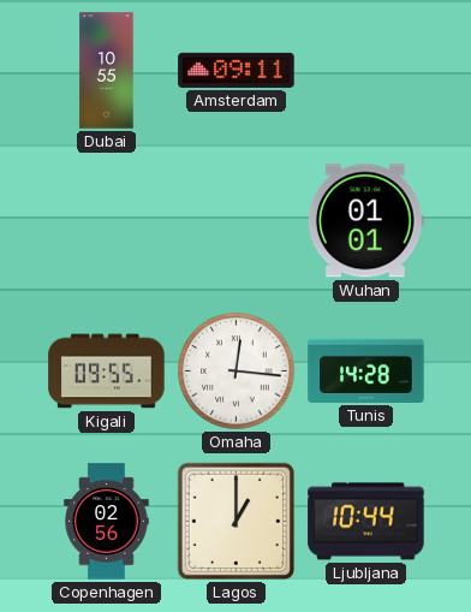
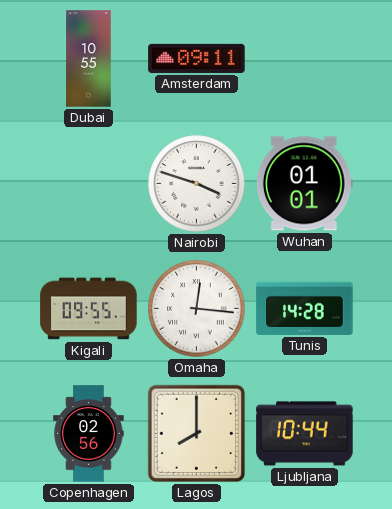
Nairobi: none -> 3:48
Lagos: 1:00 -> 8:00
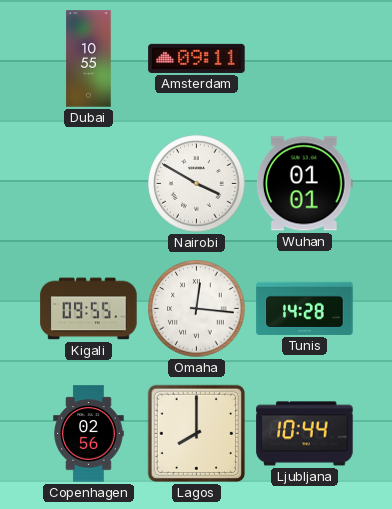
Nairobi: 3:48 -> 3:50
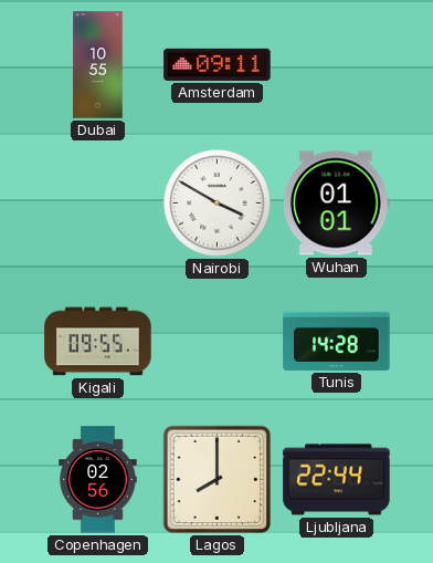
Omaha: 12:16 -> none
Ljubljana: 10:44 -> 22:44
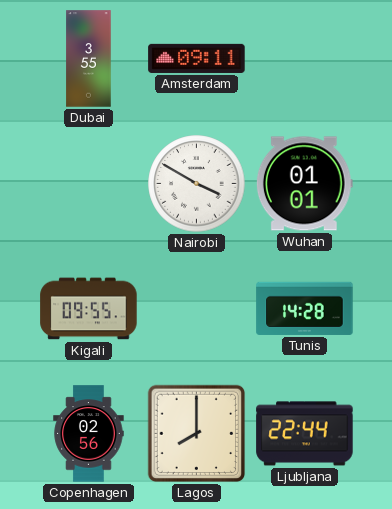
Dubai: 10:55 -> 3:55
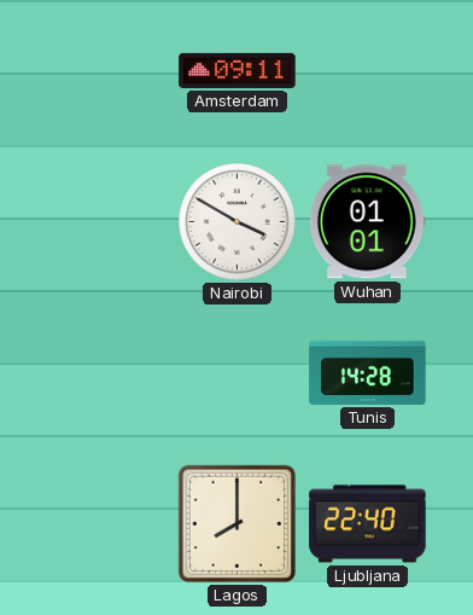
Dubai: 3:55 -> none
Kigali: 09:55 -> none
Copenhagen: 02:56 -> none
Ljubljana: 22:44 -> 22:40
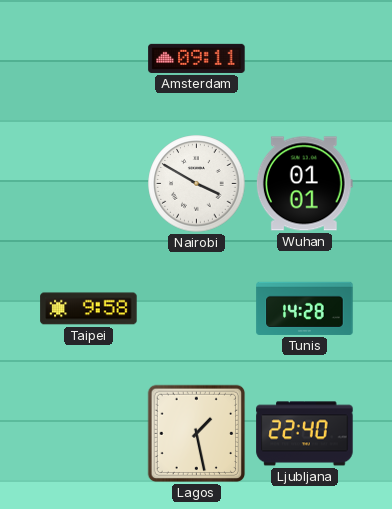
Taipei: none -> 9:58
Lagos: 8:00 -> 1:28
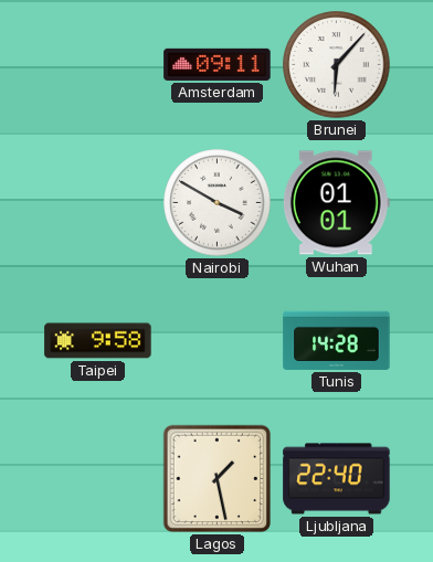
Brunei: none -> 6:07
